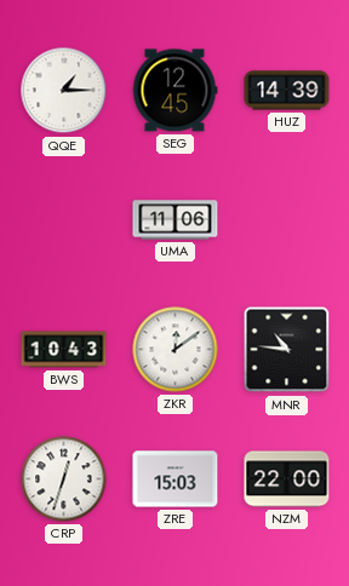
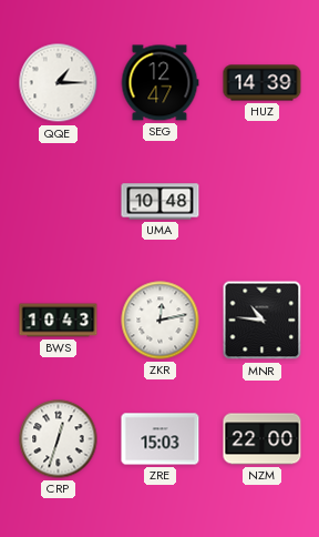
SEG: 12:45 -> 12:47
UMA: 11:06 -> 10:48
ZKR: 12:09 -> 12:13
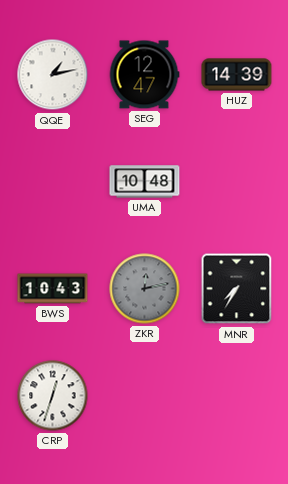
QQE: 1:15 -> 1:13
ZKR dial: white -> grey
MNR: 10:46 -> 7:35
ZRE: 15:03 -> none
NZM: 22:00 -> none
